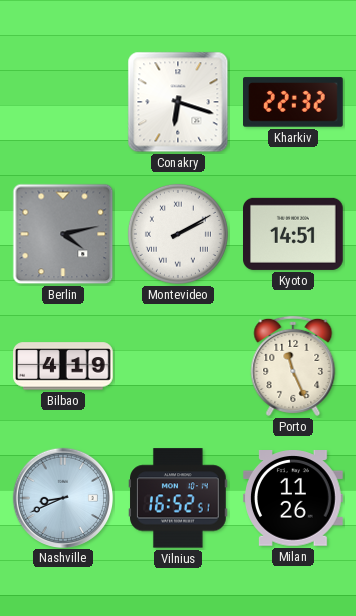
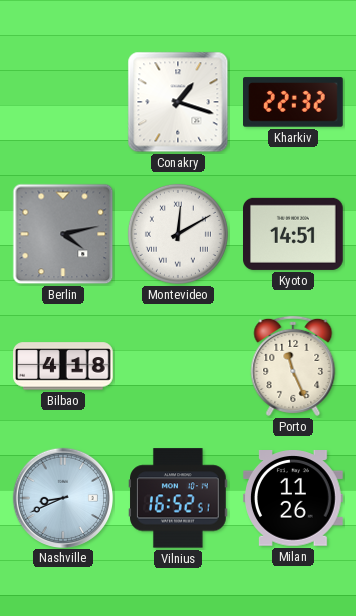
Conakry: 6:18 -> 1:18
Montevideo: 2:10 -> 12:10
Bilbao: 4:19 -> 4:18
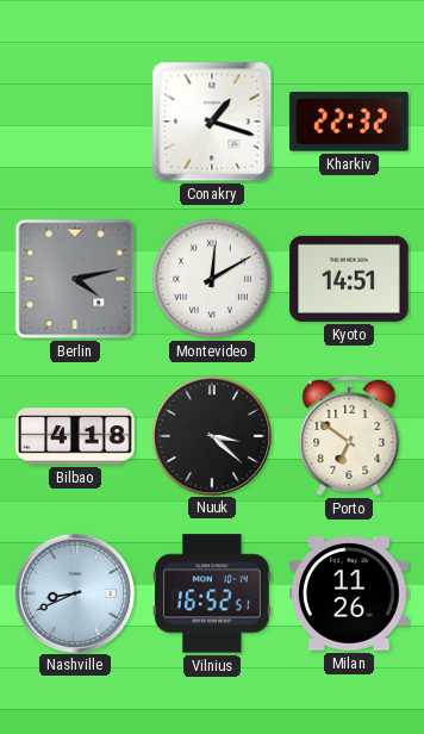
Nuuk: none -> 3:22
Porto: 11:26 -> 6:51
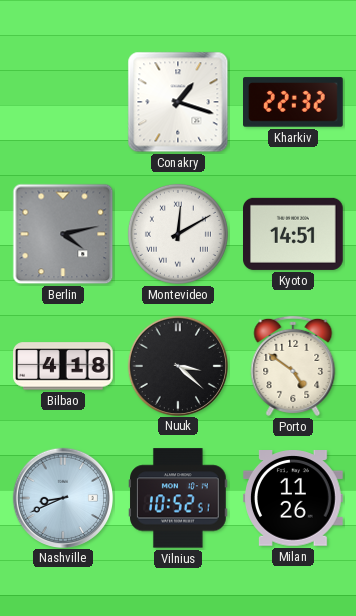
Porto: 6:51 -> 4:51
Vilnius: 16:52 -> 10:52
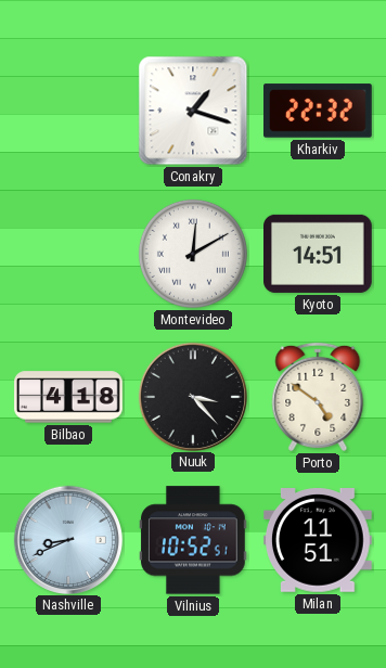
Berlin: 4:13 -> none
Nuuk: 3:22 -> 3:23
Milan: 11:26 -> 11:51
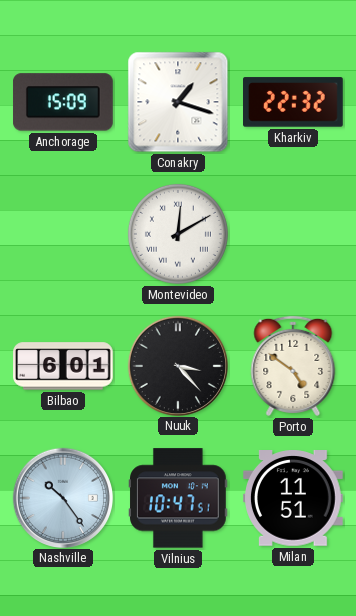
Anchorage: none -> 15:09
Kyoto: 14:51 -> none
Bilbao: 4:18 -> 6:01
Nashville: 8:41 -> 10:24
Vilnius: 10:52 -> 10:47
